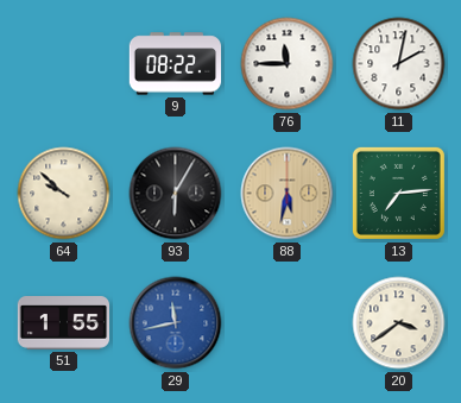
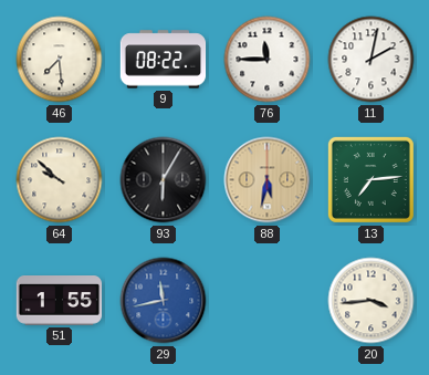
46: none -> 7:29
20: 3:39 -> 3:44
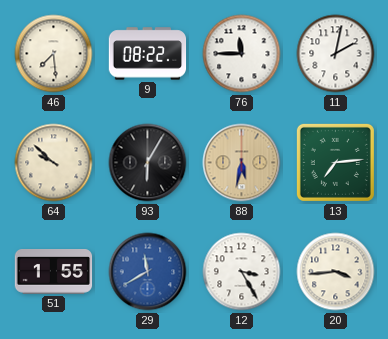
29: 11:43 -> 11:40
12: none -> 3:25
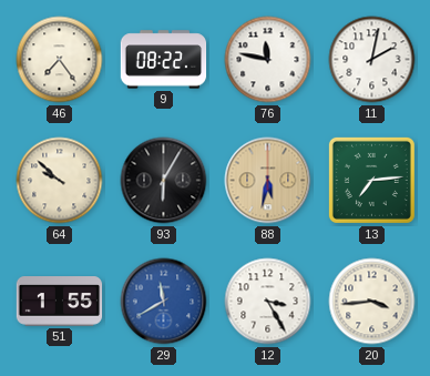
46: 7:29 -> 7:24
76: 11:45 -> 11:47
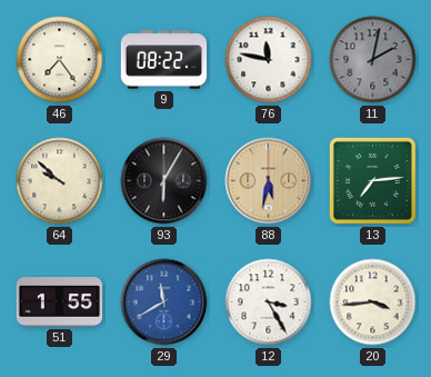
11 dial: white -> grey
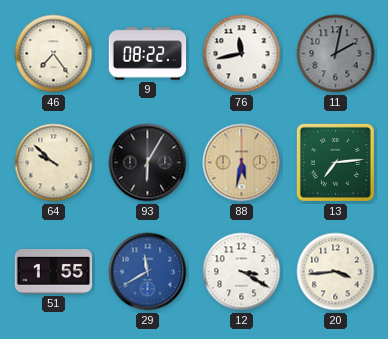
76: 11:47 -> 11:43
12: 3:25 -> 3:20
